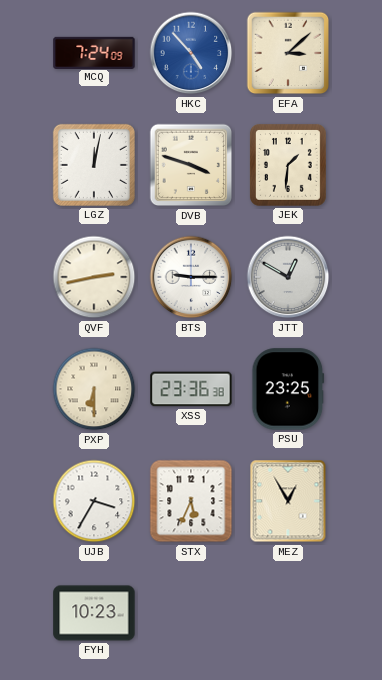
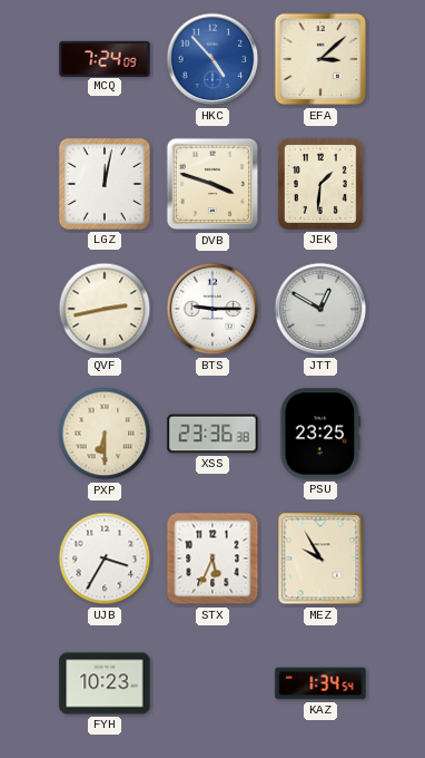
MEZ: 12:55 -> 9:55
KAZ: none -> 1:34
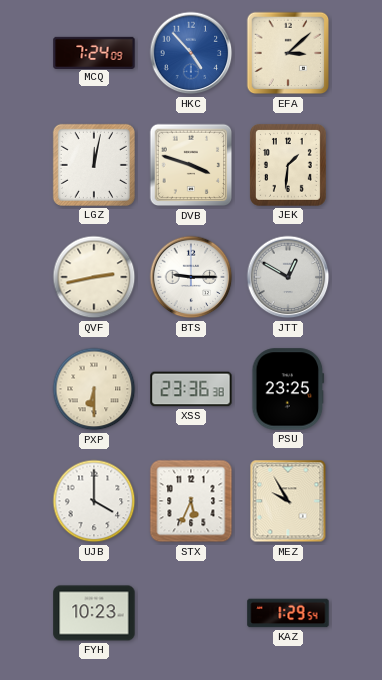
UJB: 3:35 -> 4:00
KAZ: 1:34 -> 1:29
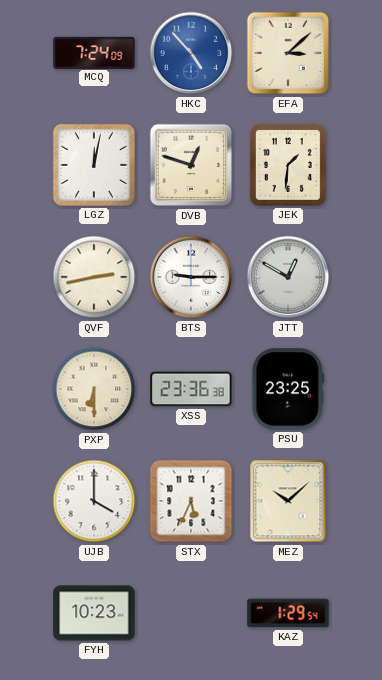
DVB: 3:48 -> 12:48
MEZ: 9:55 -> 10:08
